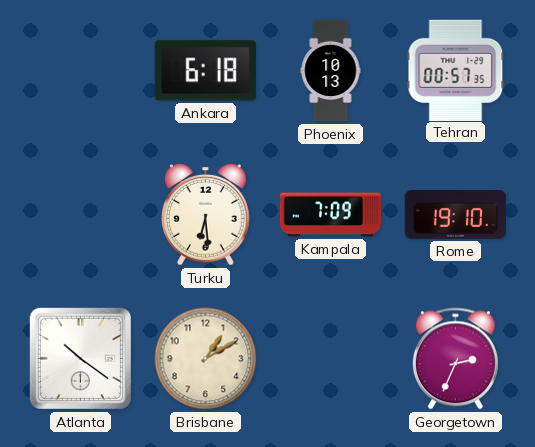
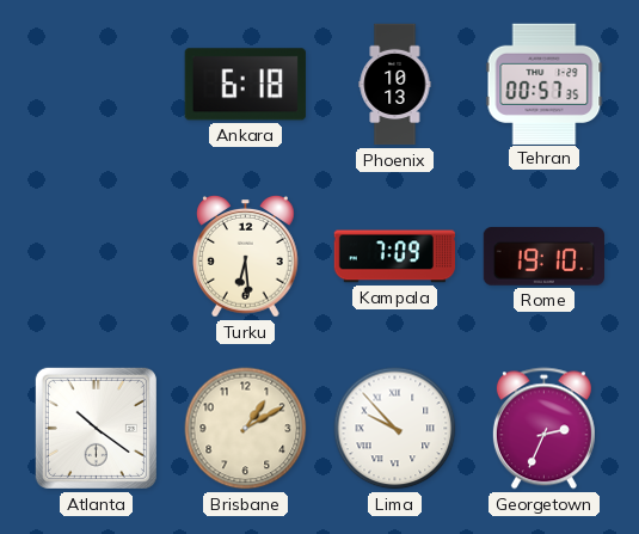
Lima: none -> 9:53
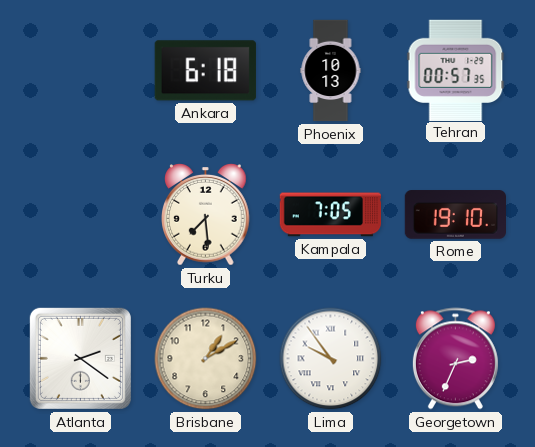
Turku: 6:29 -> 7:29
Kampala: 7:09 -> 7:05
Atlanta: 10:21 -> 2:21
Lima: 9:53 -> 9:54
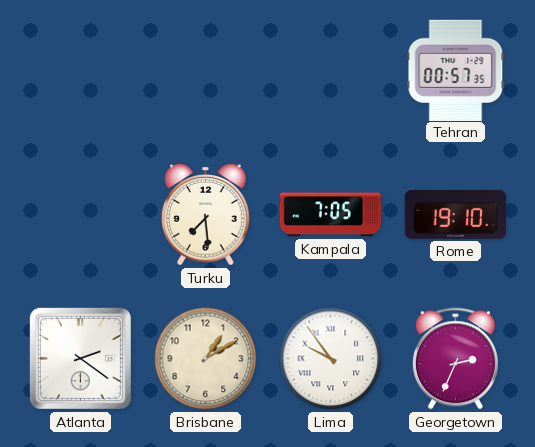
Ankara: 6:18 -> none
Phoenix: 10:13 -> none
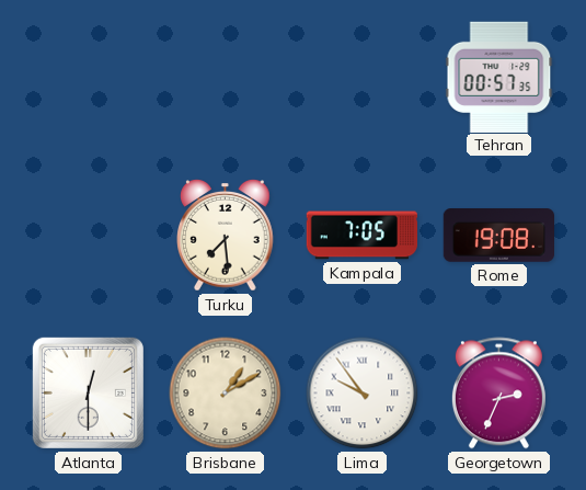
Rome: 19:10 -> 19:08
Atlanta: 2:21 -> 12:30
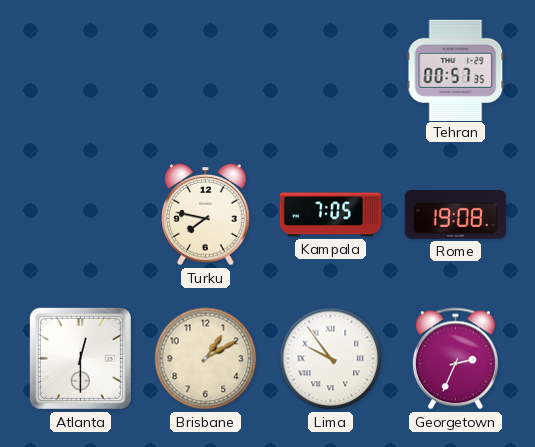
Turku: 7:29 -> 7:47
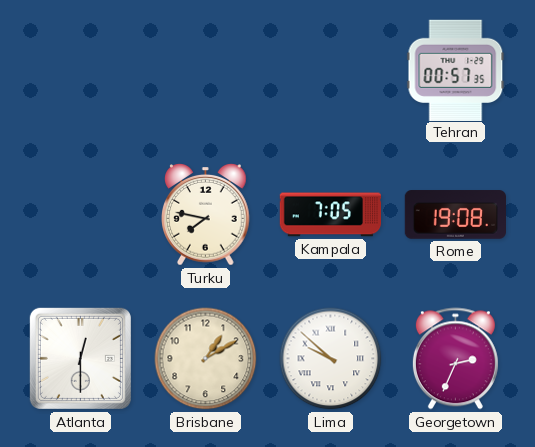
Lima: 9:54 -> 9:52
